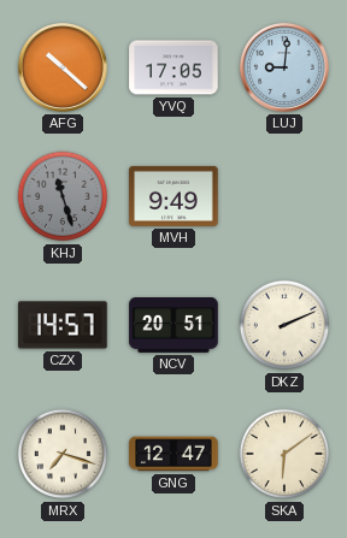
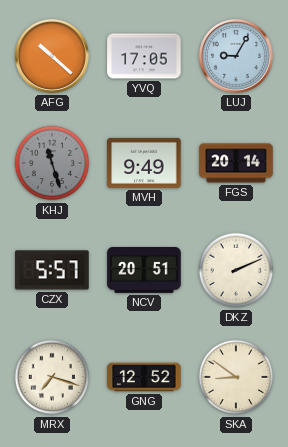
LUJ: 9:01 -> 9:05
FGS: none -> 20:14
CZX: 14:57 -> 5:57
GNG: 12:47 -> 12:52
SKA: 6:09 -> 8:51
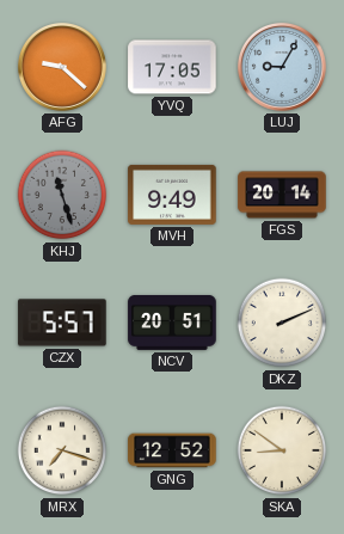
AFG: 10:22 -> 9:22
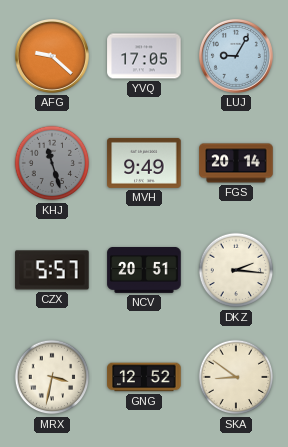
DKZ: 2:11 -> 2:16
MRX: 7:18 -> 3:32
